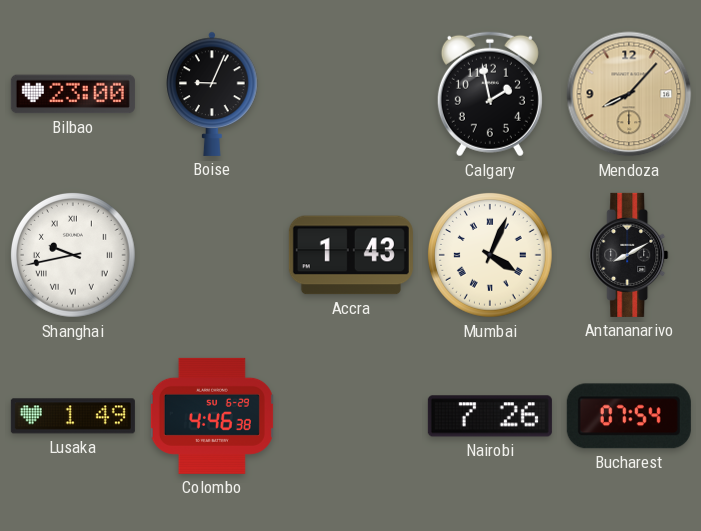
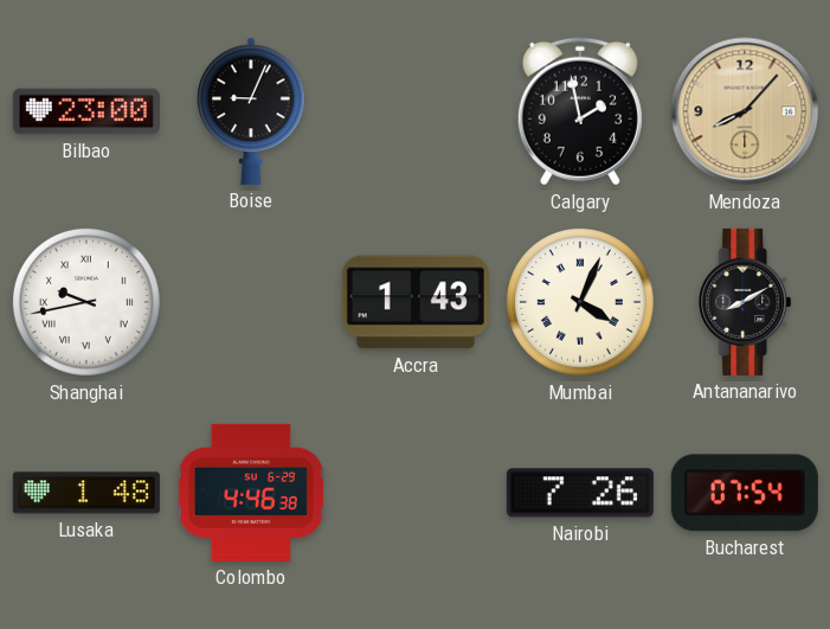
Lusaka: 1:49 -> 1:48
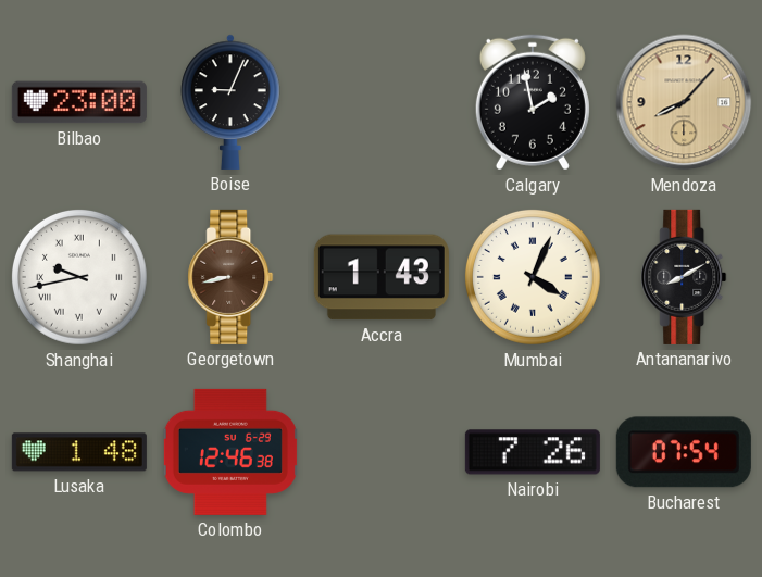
Georgetown: none -> 8:43
Colombo: 4:46 -> 12:46
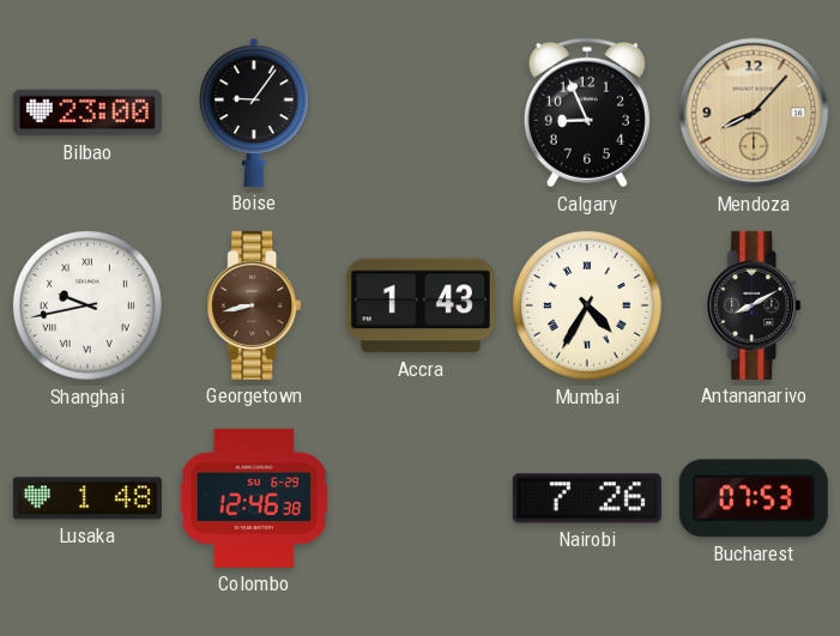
Boise: 9:04 -> 9:06
Calgary: 1:58 -> 8:56
Mumbai: 4:04 -> 4:35
Bucharest: 07:54 -> 07:53
